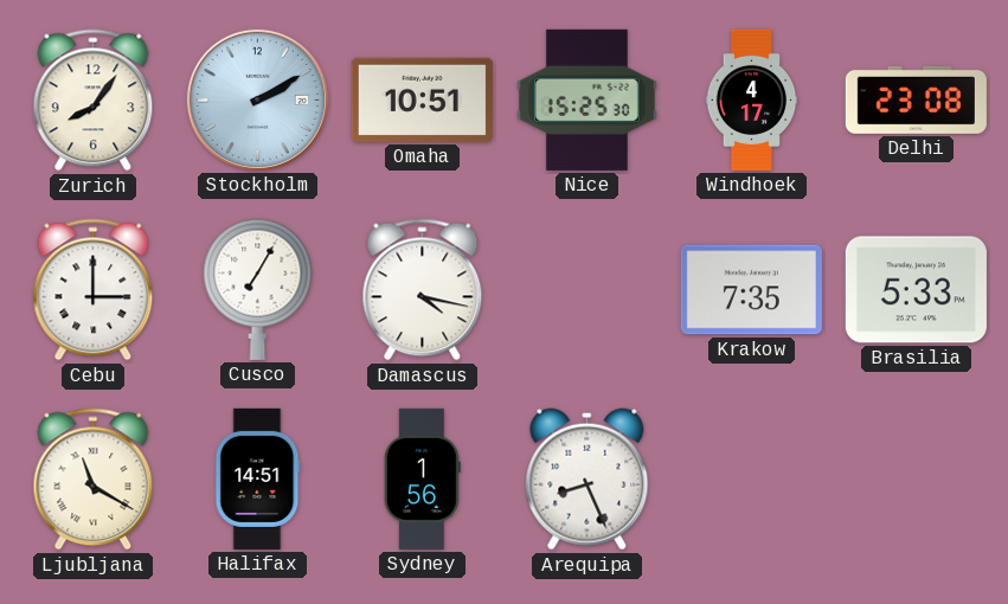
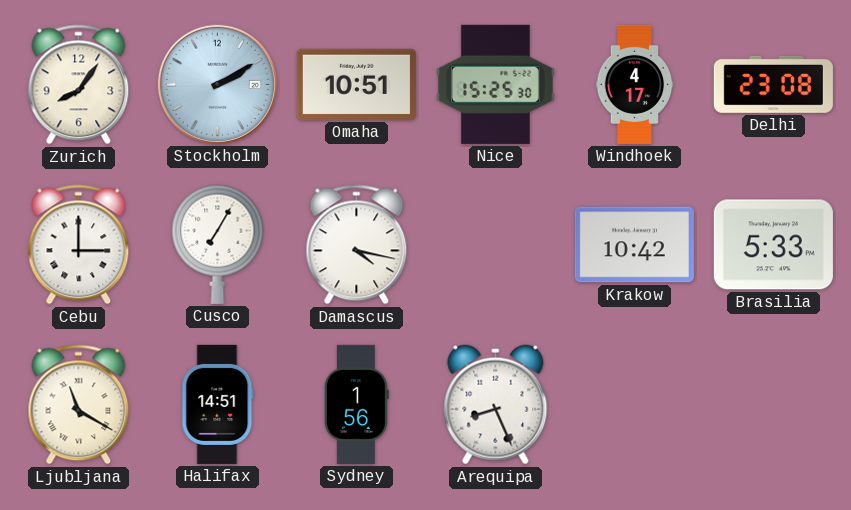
Krakow: 7:35 -> 10:42
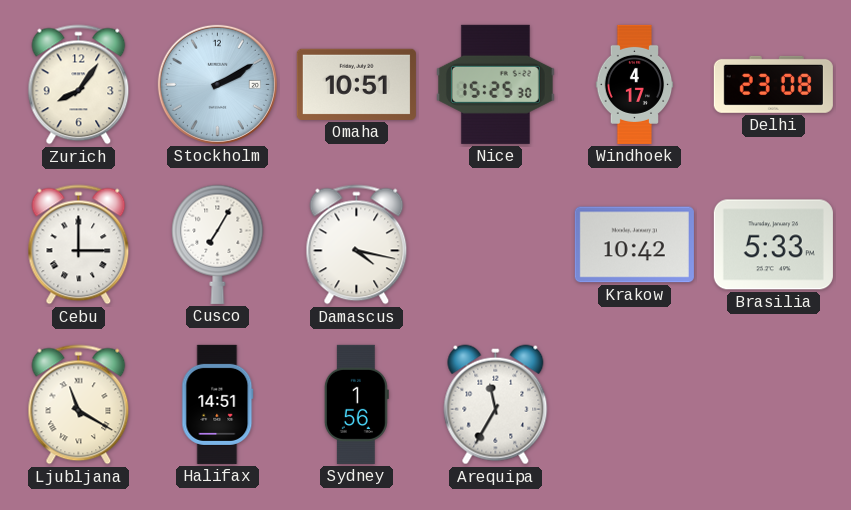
Arequipa: 8:26 -> 11:35
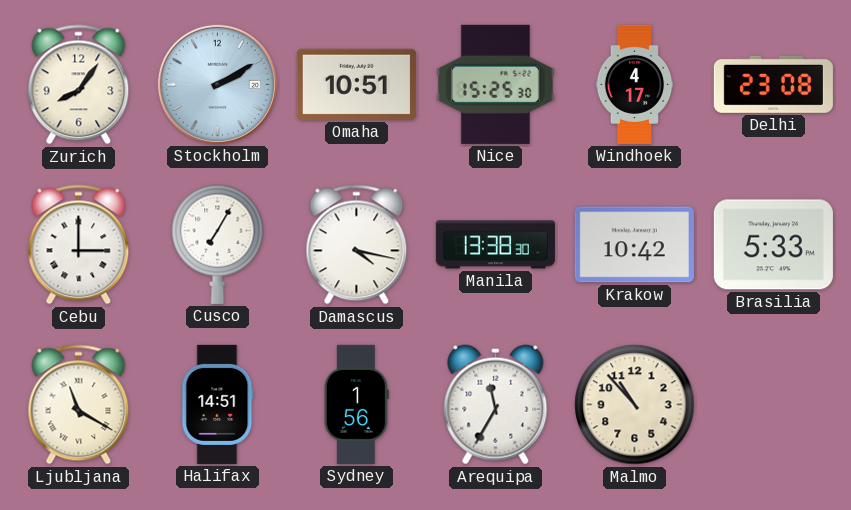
Manila: none -> 13:38
Malmo: none -> 10:53
